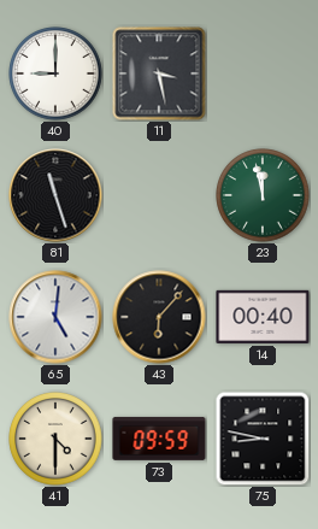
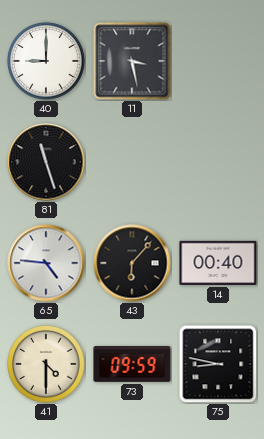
23: 11:58 -> none
65: 5:01 -> 4:46
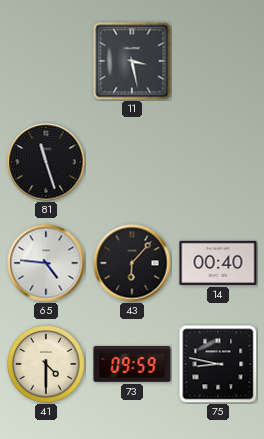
40: 9:00 -> none
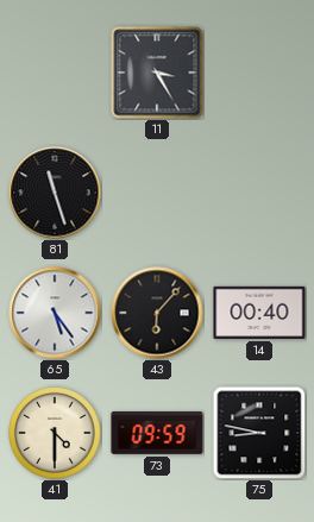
11: 3:28 -> 3:25
65: 4:46 -> 5:24
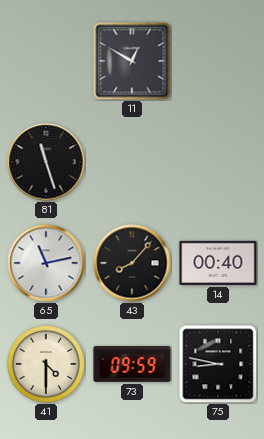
11: 3:25 -> 12:50
65: 5:24 -> 11:13
43: 6:07 -> 8:07
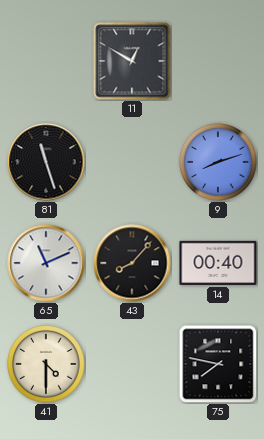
9: none -> 8:12
65: 11:13 -> 11:11
73: 09:59 -> none
75: 8:47 -> 7:47
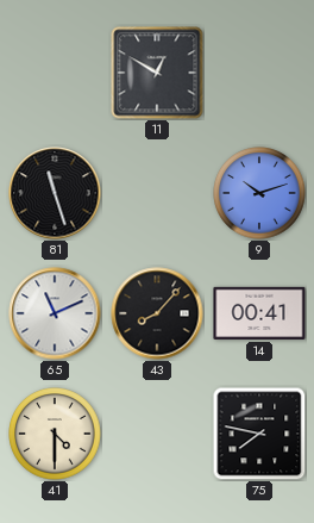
9: 8:12 -> 10:12
14: 00:40 -> 00:41
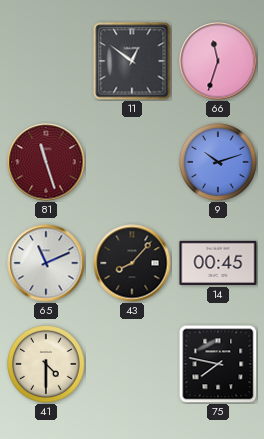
11: 12:50 -> 12:51
66: none -> 11:33
81 dial: black -> burgundy
14: 00:41 -> 00:45
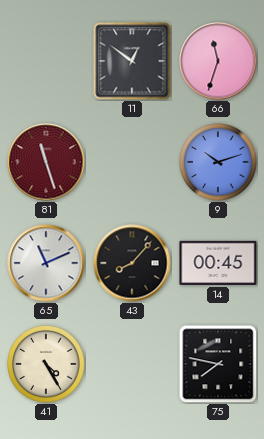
41: 4:30 -> 4:25
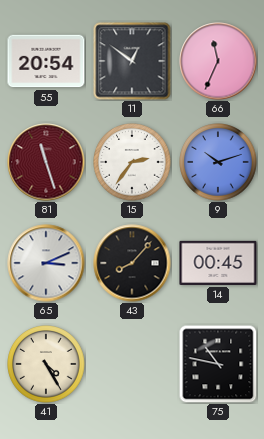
55: none -> 20:54
66: 11:33 -> 11:34
15: none -> 2:36
65: 11:11 -> 3:11
75: 7:47 -> 10:47
